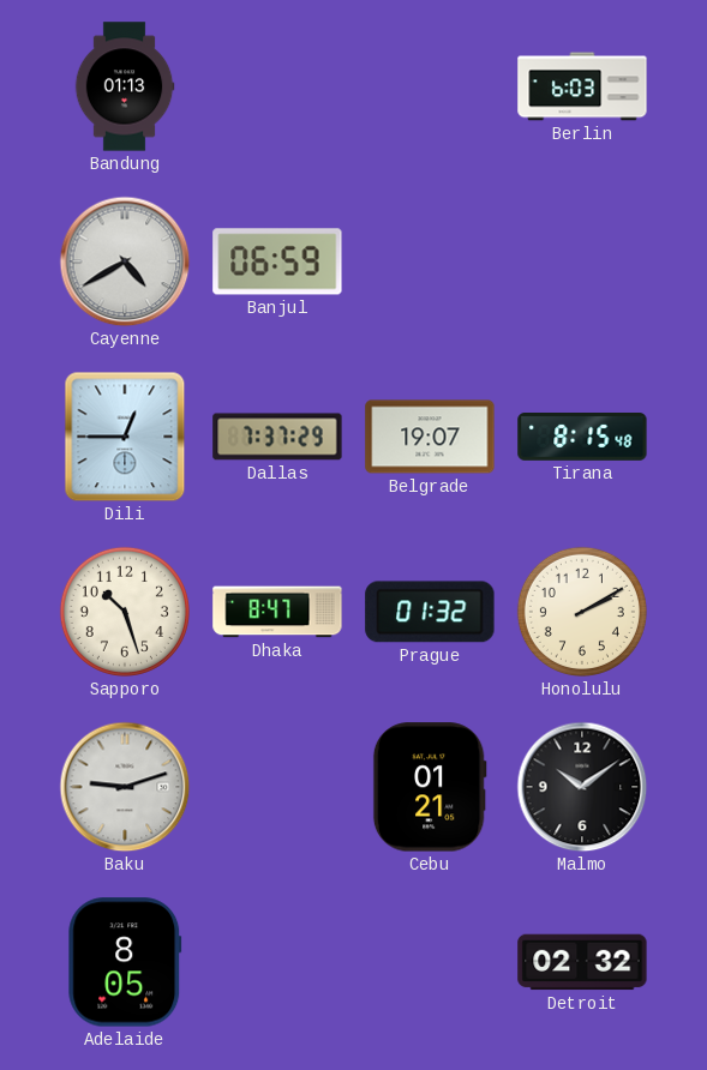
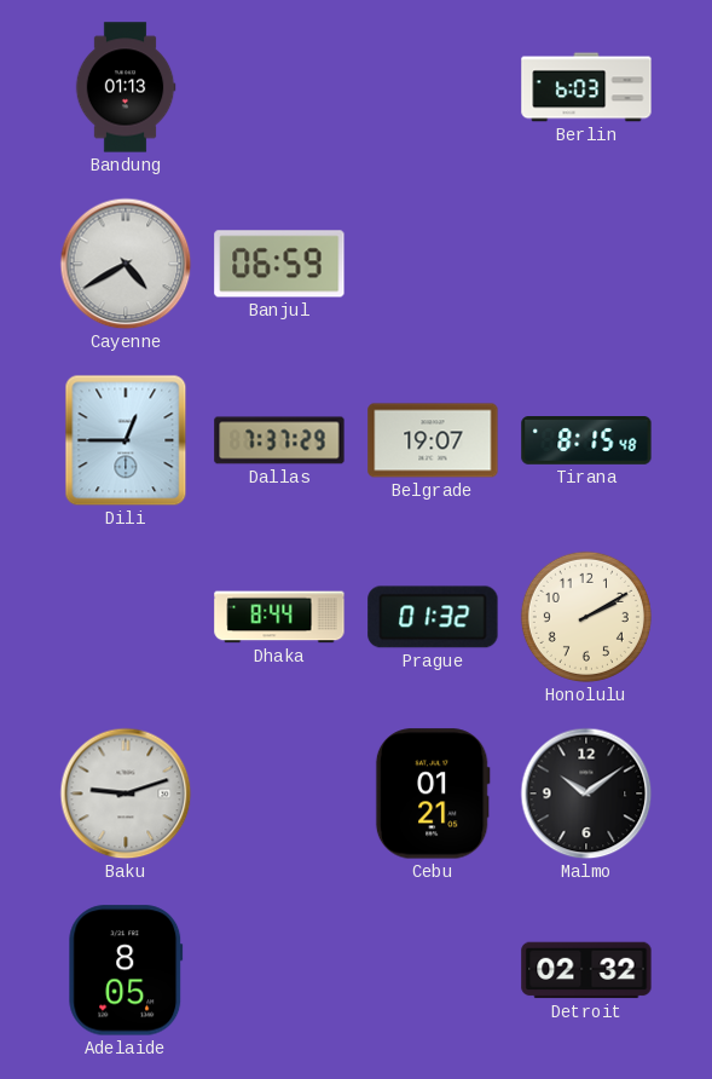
Sapporo: 10:27 -> none
Dhaka: 8:47 -> 8:44
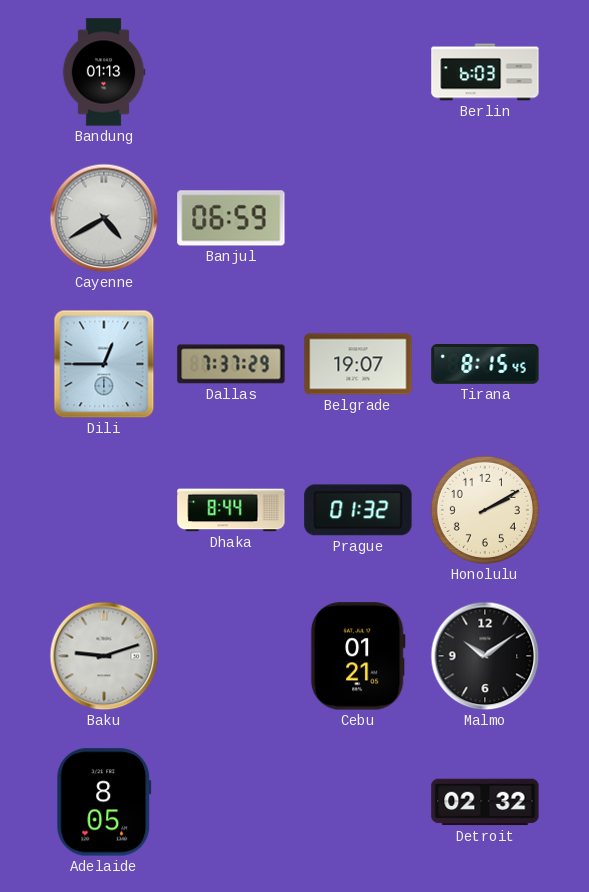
Tirana: 8:15:48 -> 8:15:45
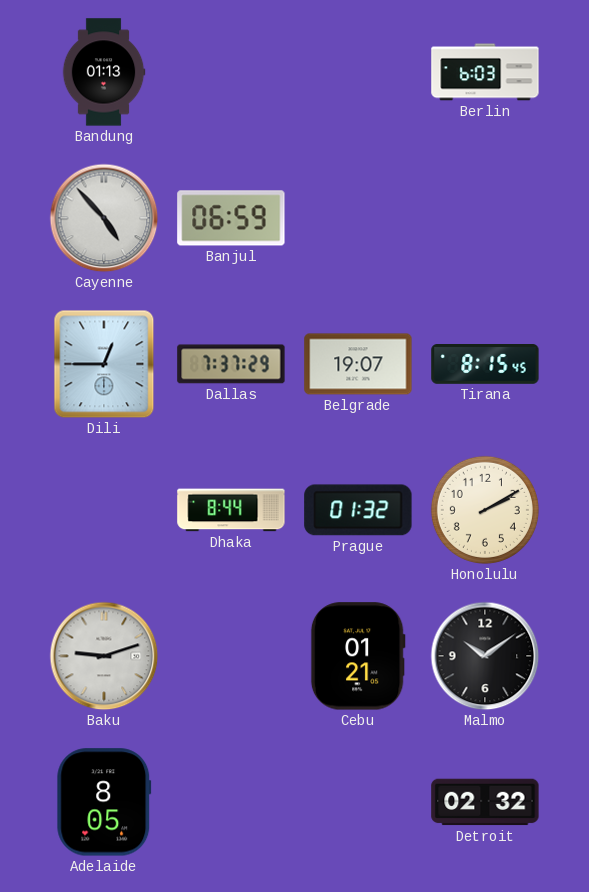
Cayenne: 4:40 -> 4:53
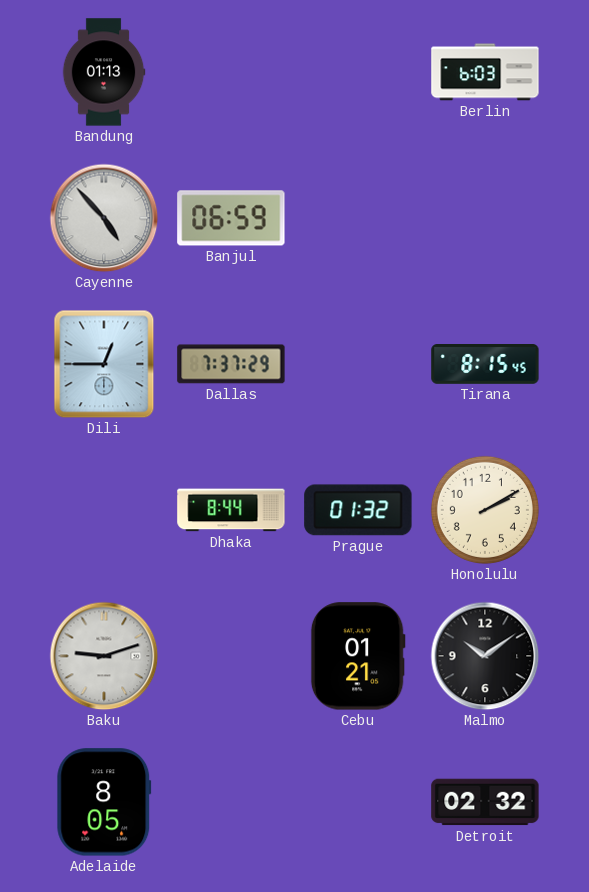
Belgrade: 19:07 -> none
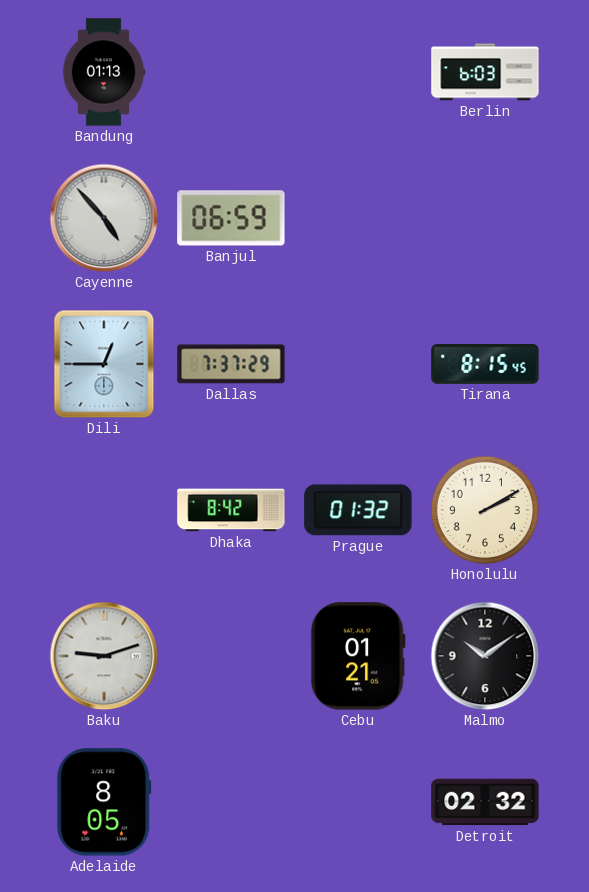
Dhaka: 8:44 -> 8:42
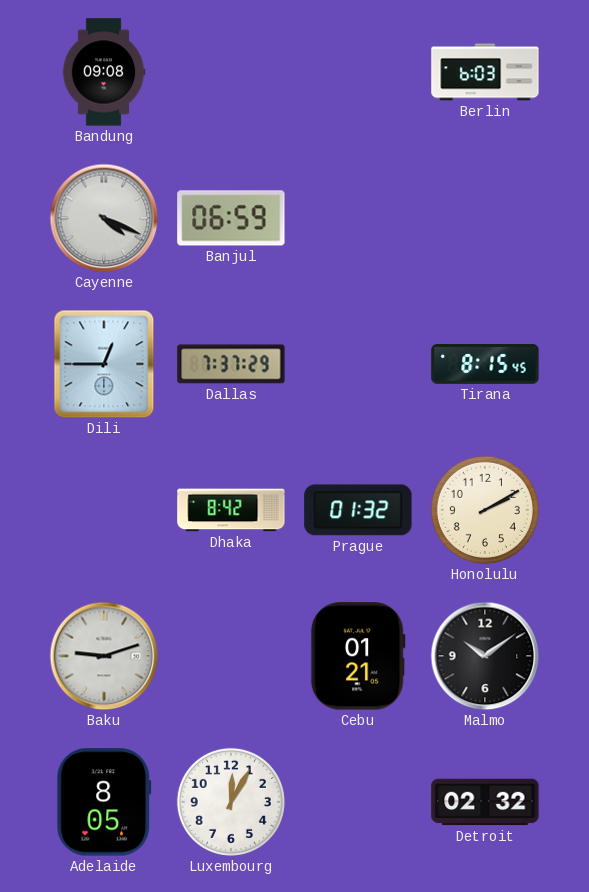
Bandung: 01:13 -> 09:08
Cayenne: 4:53 -> 4:19
Luxembourg: none -> 12:05
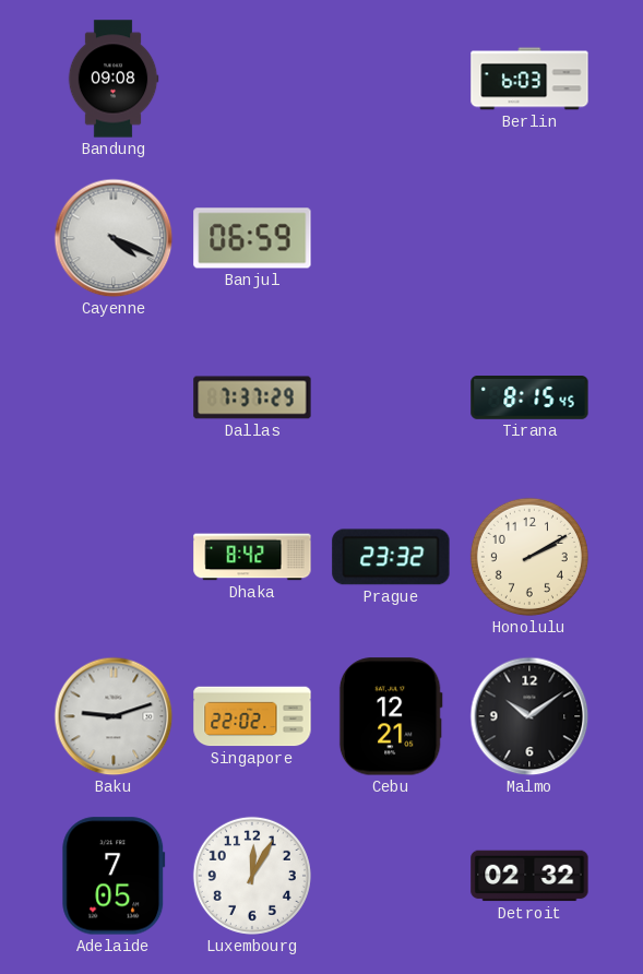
Dili: 12:45 -> none
Prague: 01:32 -> 23:32
Singapore: none -> 22:02
Cebu: 01:21 -> 12:21
Adelaide: 8:05 -> 7:05
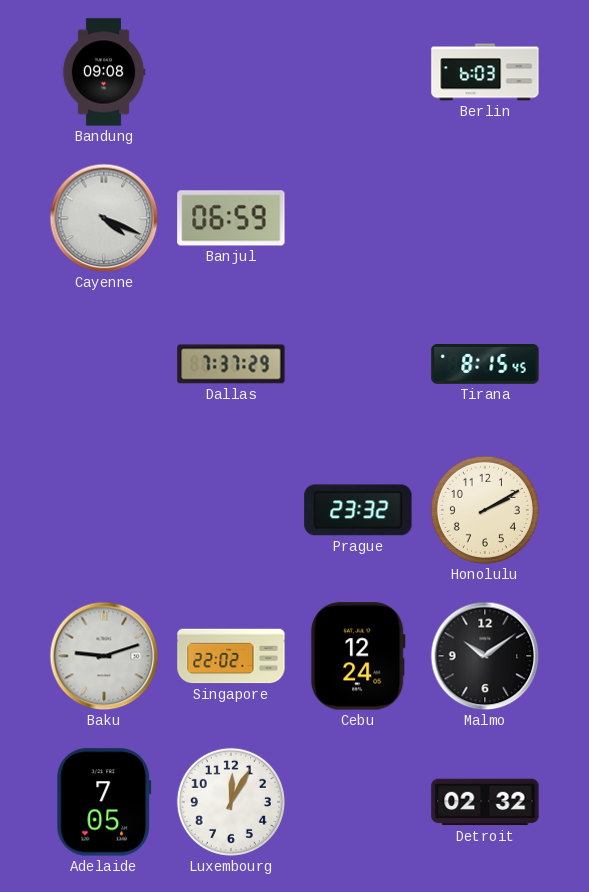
Dhaka: 8:42 -> none
Cebu: 12:21 -> 12:24
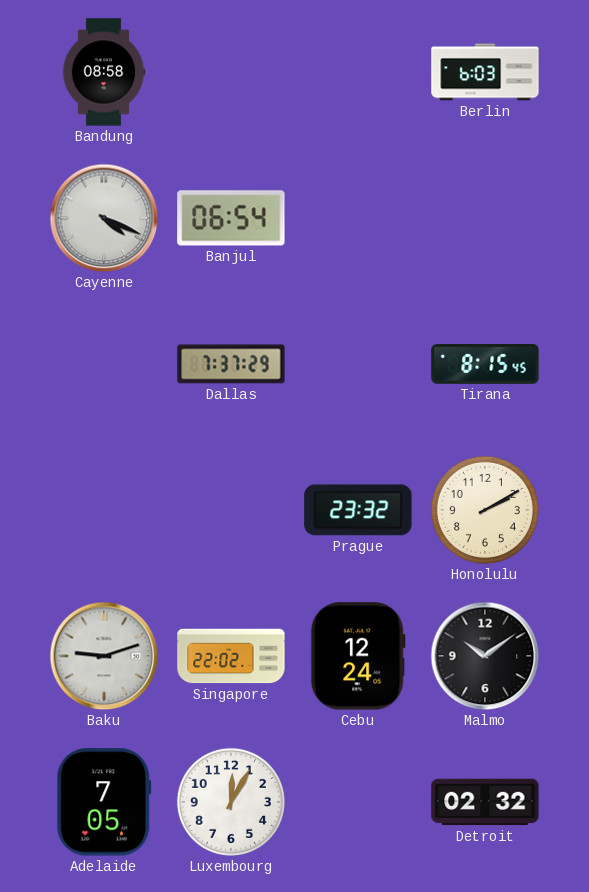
Bandung: 09:08 -> 08:58
Banjul: 06:59 -> 06:54
